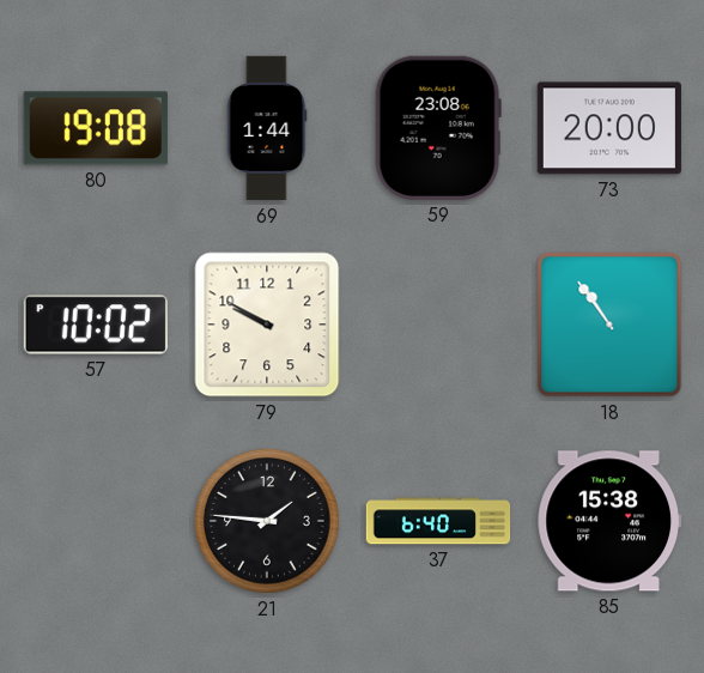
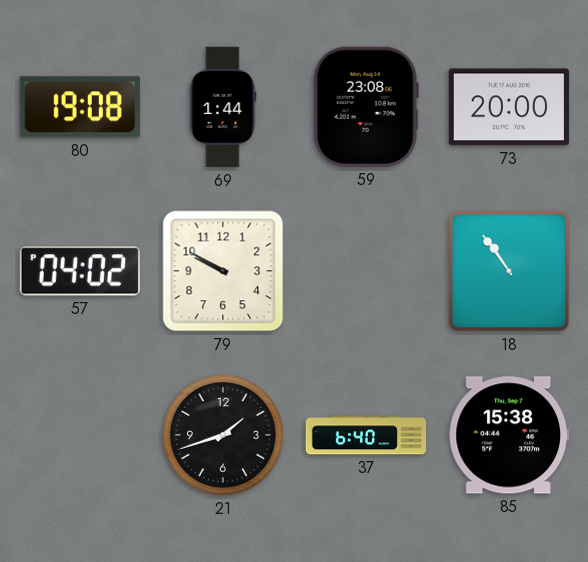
57: 10:02 -> 04:02
21: 1:46 -> 1:42
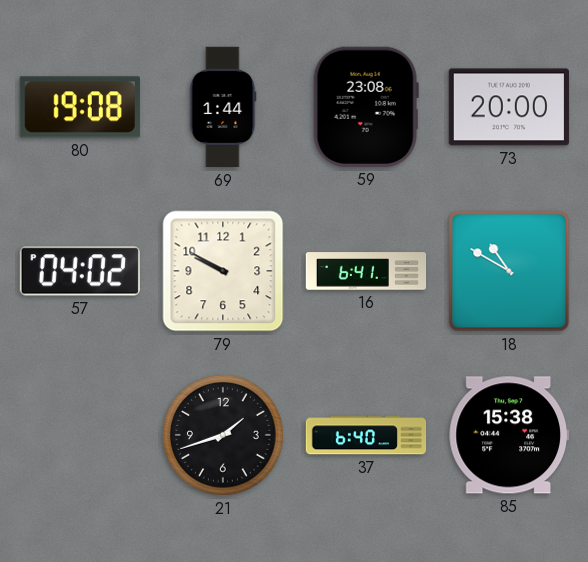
16: none -> 6:41
18: 10:54 -> 10:50
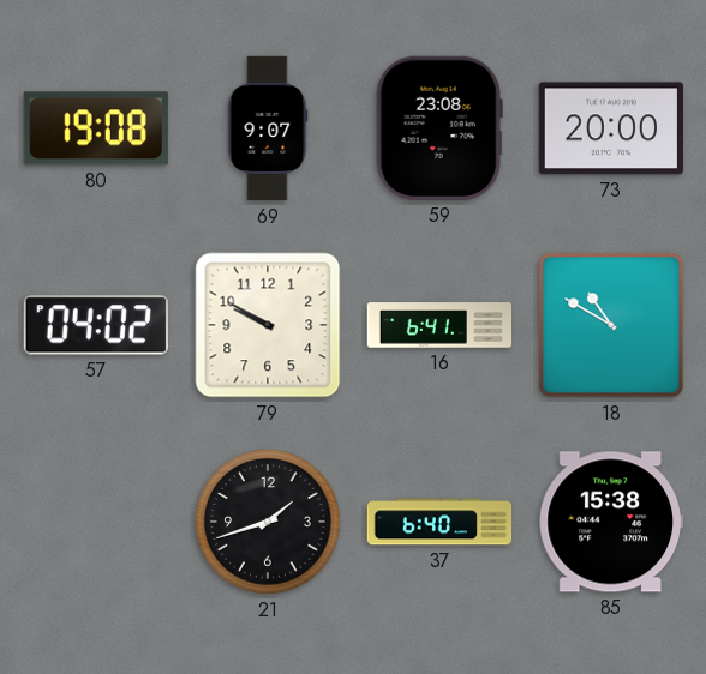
69: 1:44 -> 9:07
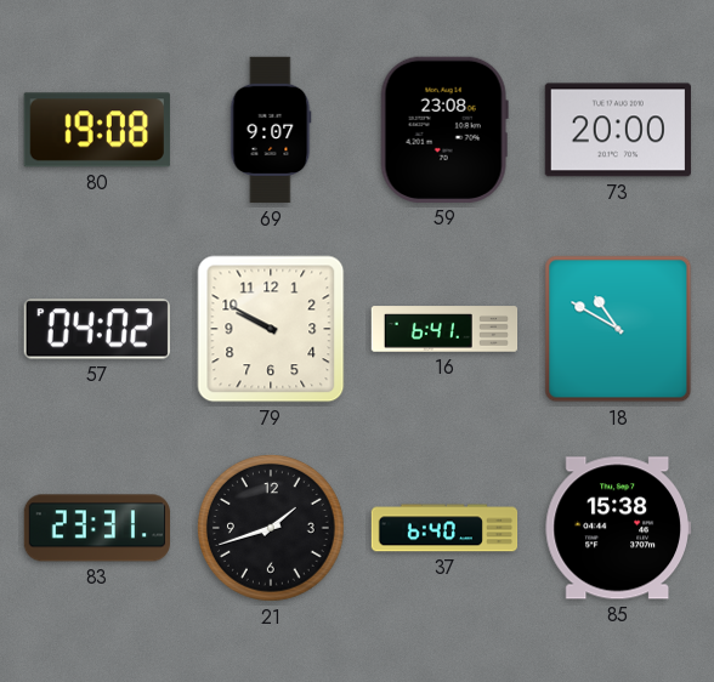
83: none -> 23:31
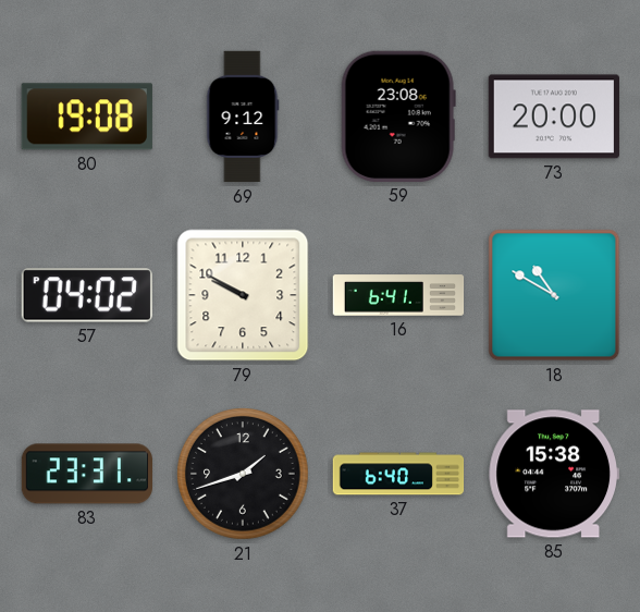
69: 9:07 -> 9:12
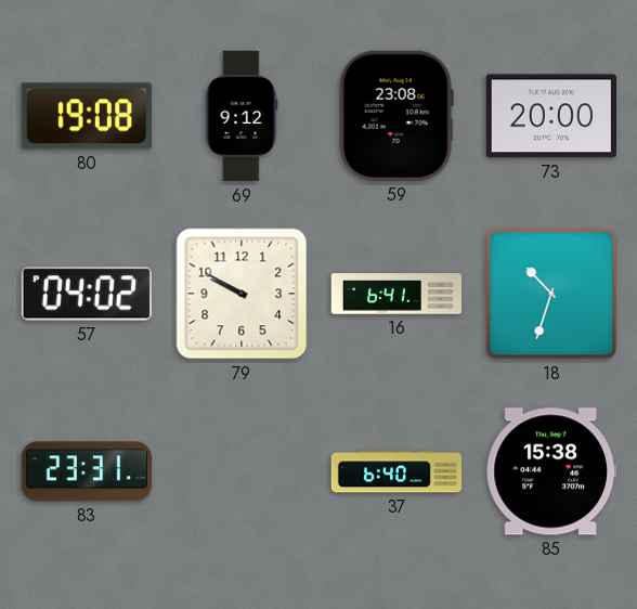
18: 10:50 -> 10:33
21: 1:42 -> none
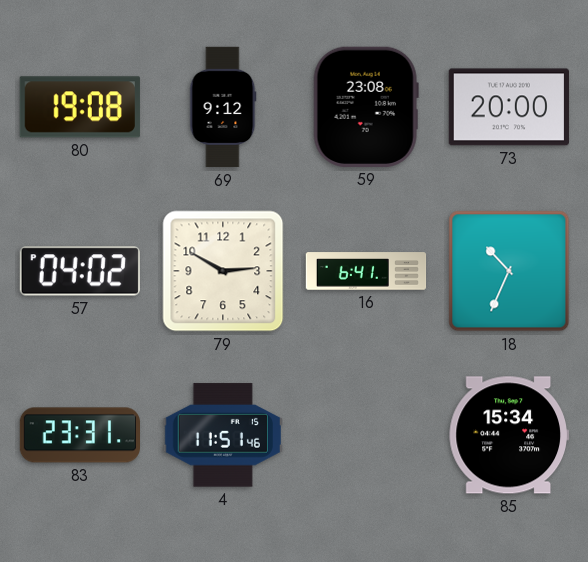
79: 9:50 -> 2:50
18: 10:33 -> 10:34
4: none -> 11:51
37: 6:40 -> none
85: 15:38 -> 15:34
